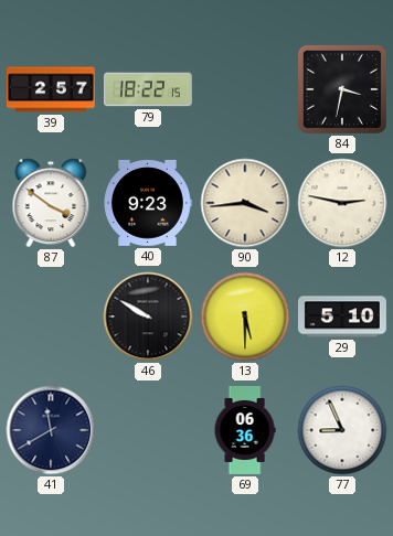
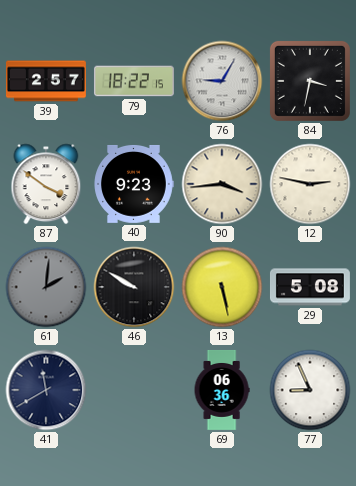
76: none -> 9:05
61: none -> 2:01
13: 5:30 -> 5:28
29: 5:10 -> 5:08
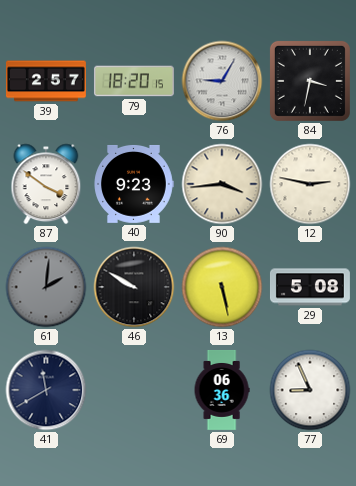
79: 18:22 -> 18:20
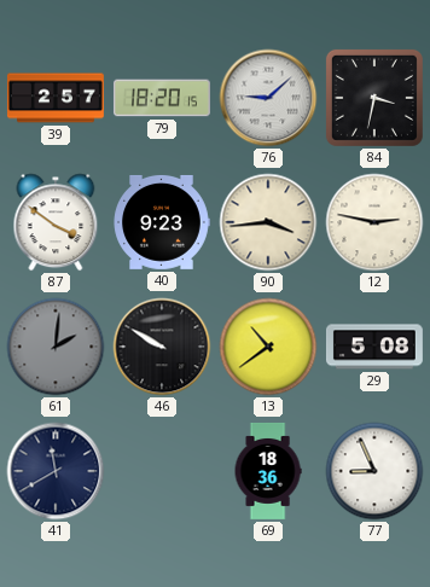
76: 9:05 -> 9:08
13: 5:28 -> 10:39
69: 06:36 -> 18:36
